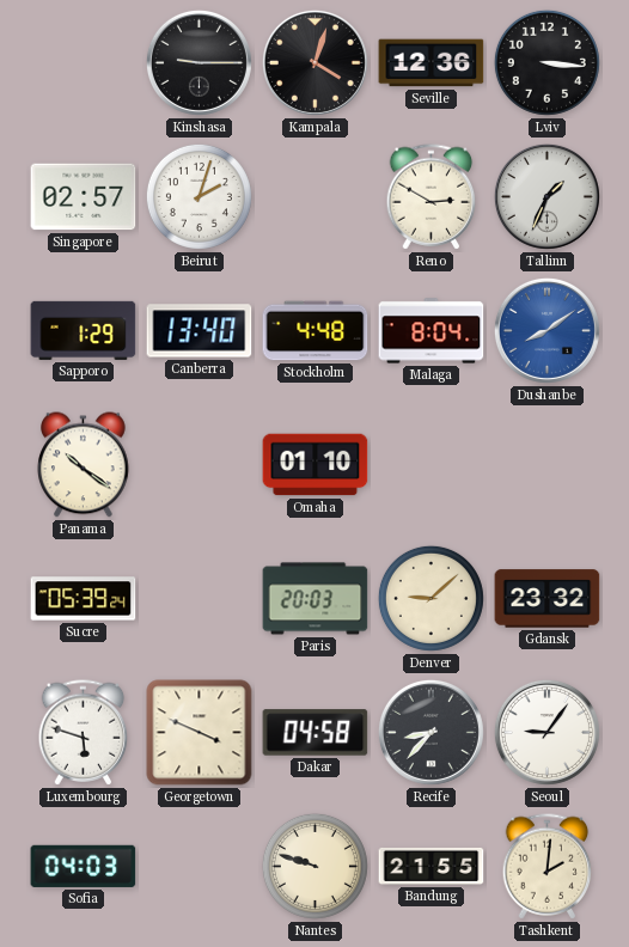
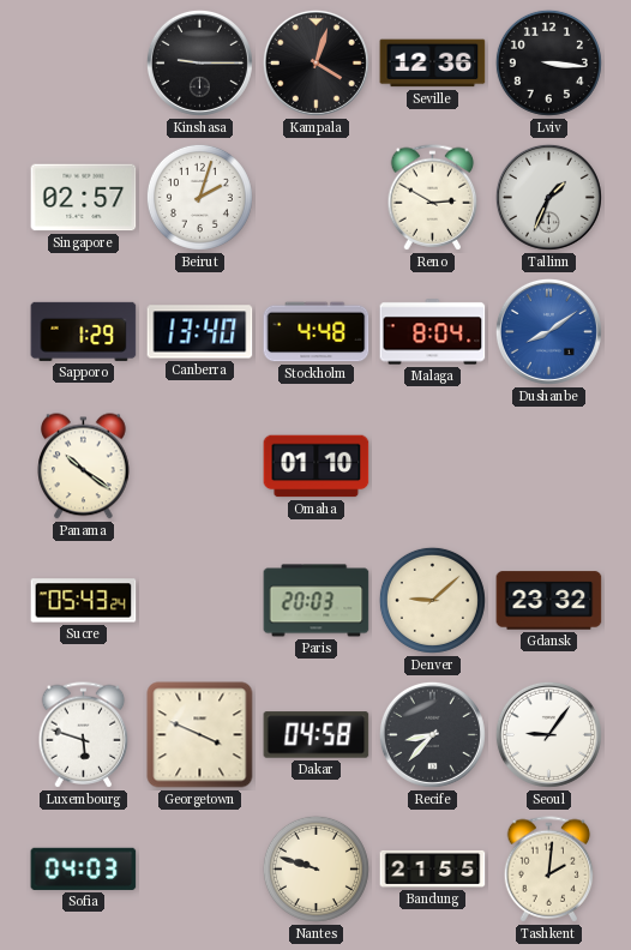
Sucre: 05:39 -> 05:43
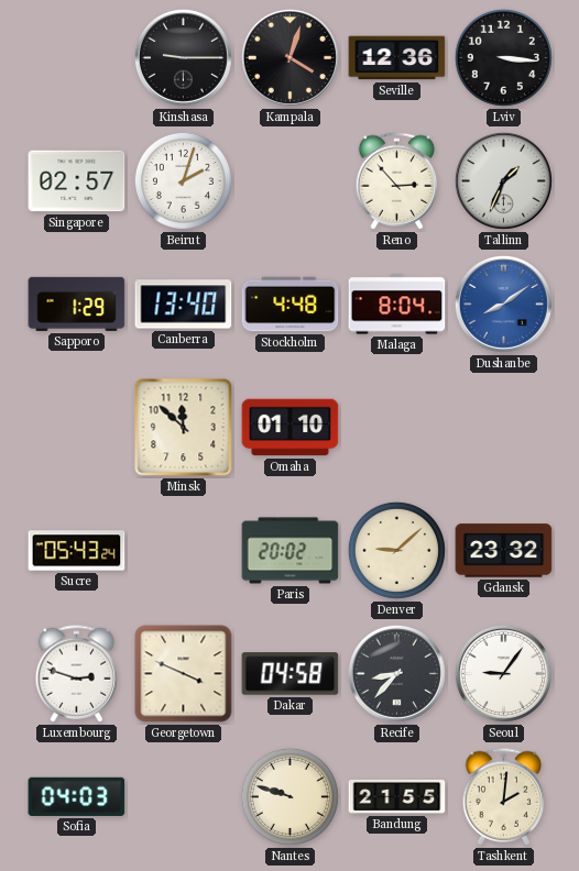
Reno: 2:50 -> 2:53
Panama: 10:21 -> none
Minsk: none -> 11:52
Paris: 20:03 -> 20:02
Luxembourg: 5:48 -> 2:48
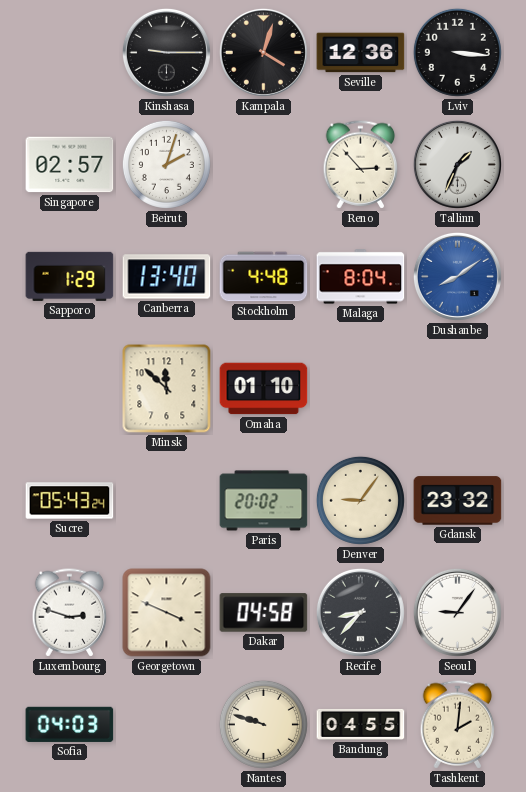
Denver: 9:08 -> 9:06
Bandung: 21:55 -> 04:55
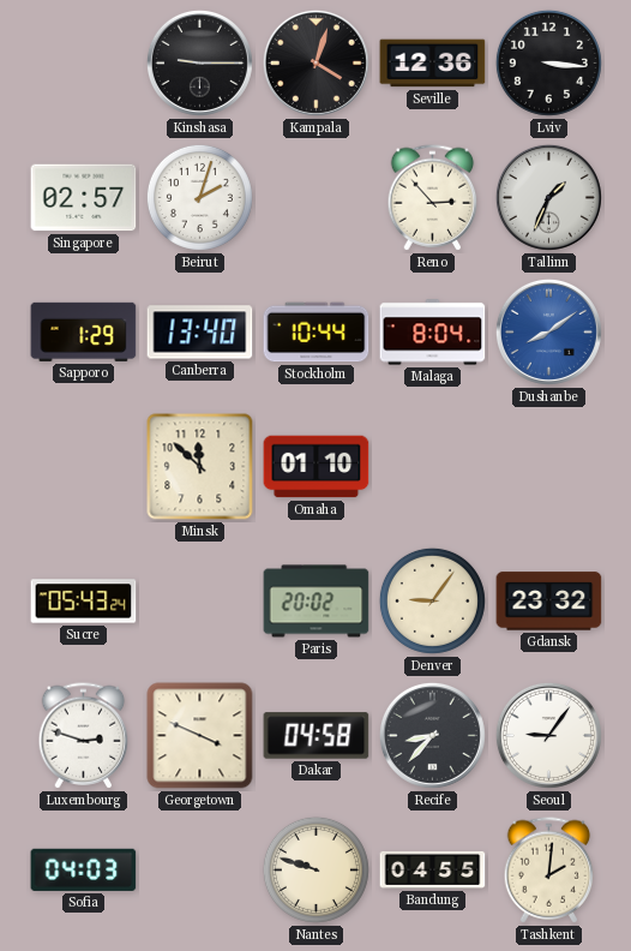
Stockholm: 4:48 -> 10:44
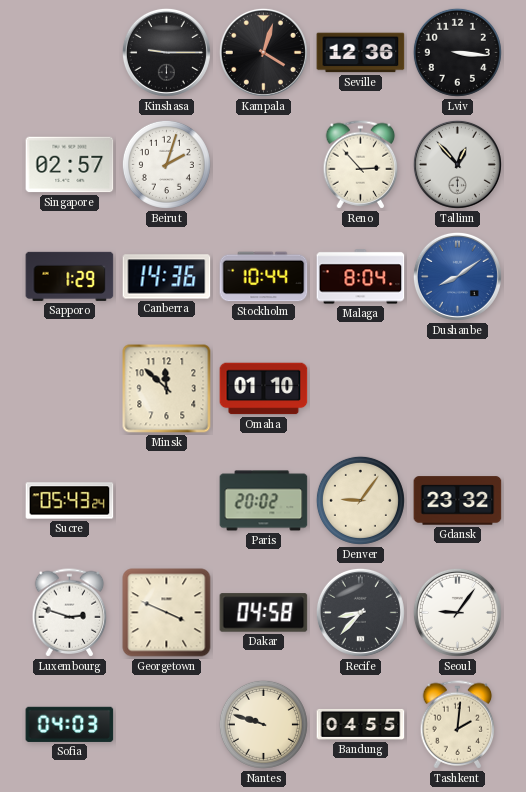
Tallinn: 1:34 -> 12:53
Canberra: 13:40 -> 14:36
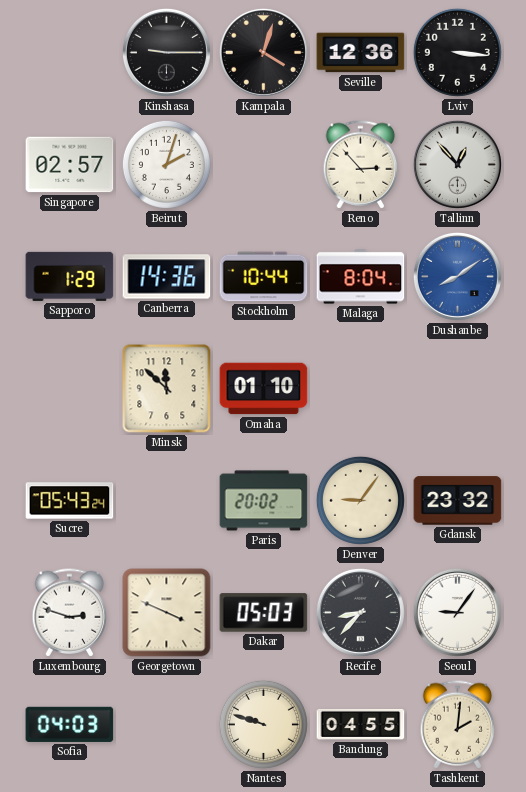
Dakar: 04:58 -> 05:03
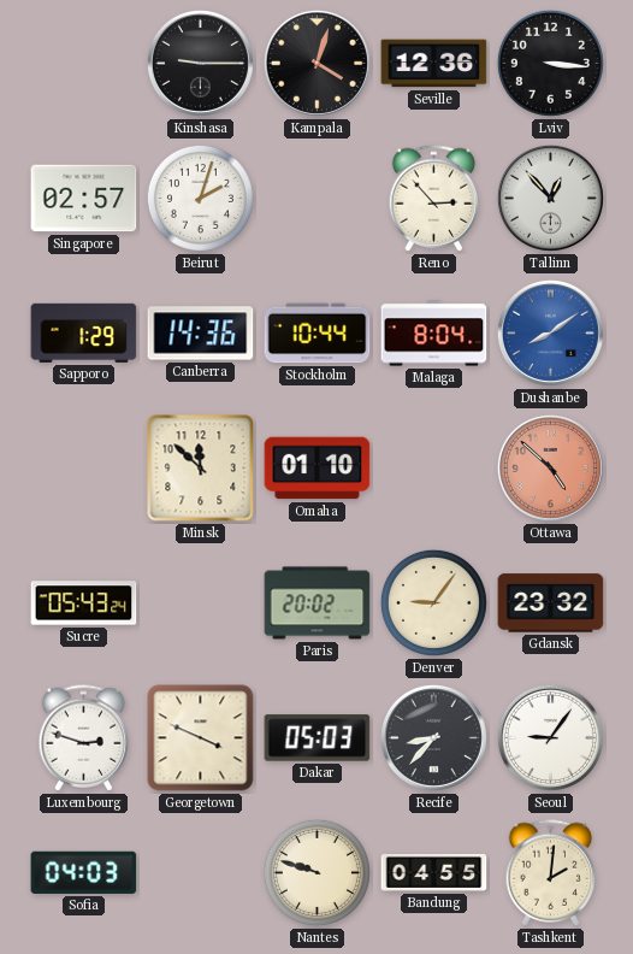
Ottawa: none -> 4:52
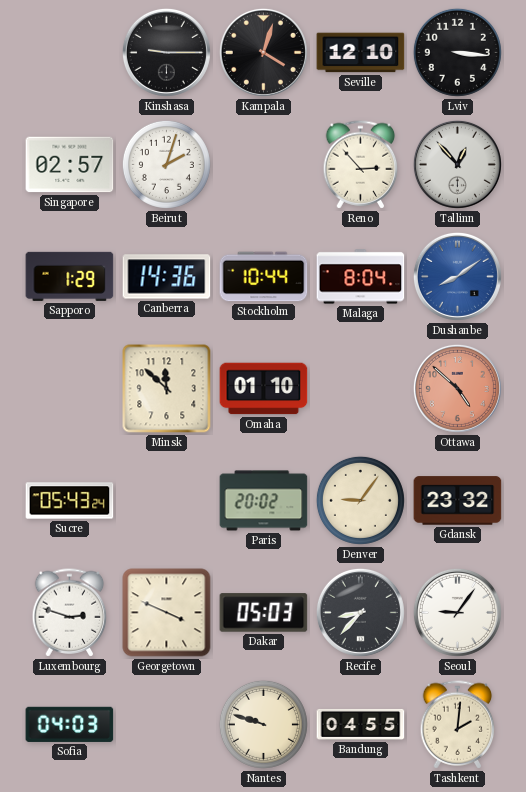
Seville: 12:36 -> 12:10
